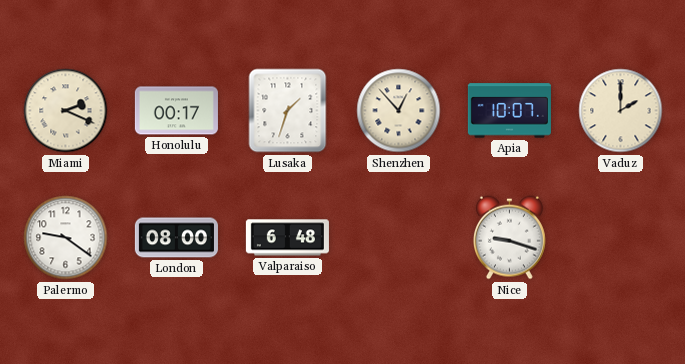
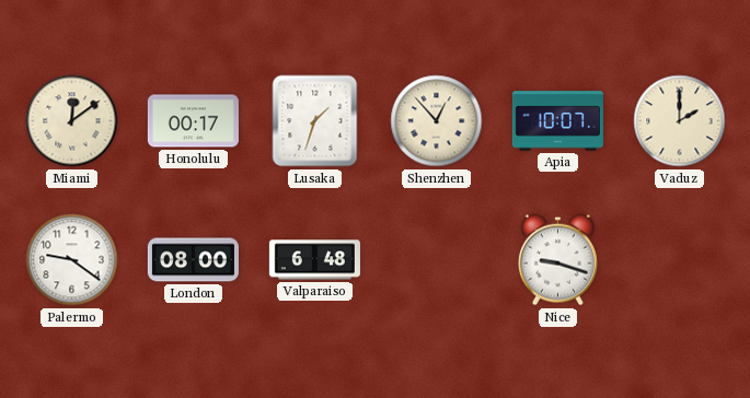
Miami: 2:19 -> 12:09
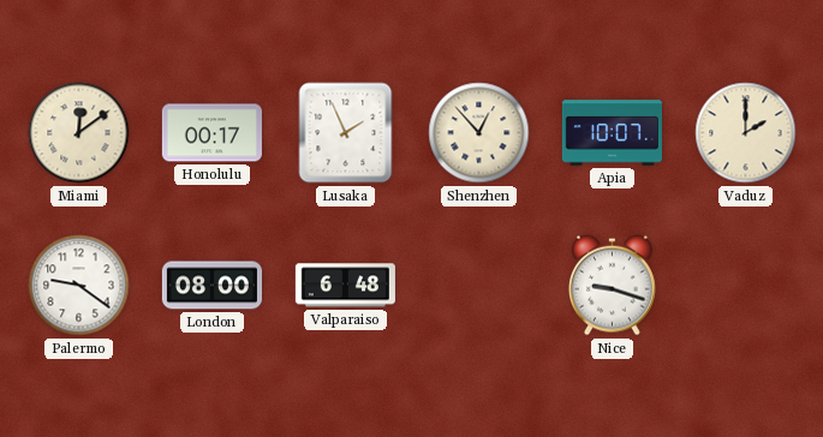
Lusaka: 1:33 -> 1:56
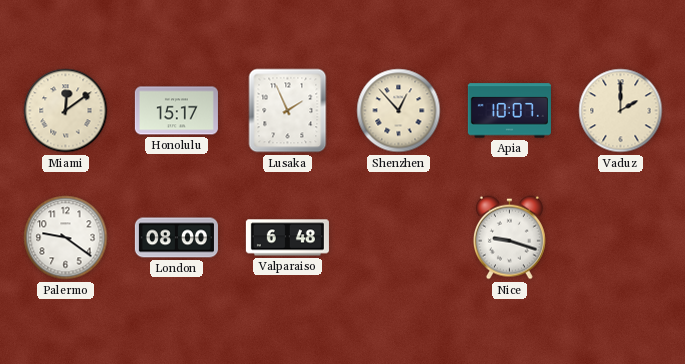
Honolulu: 00:17 -> 15:17
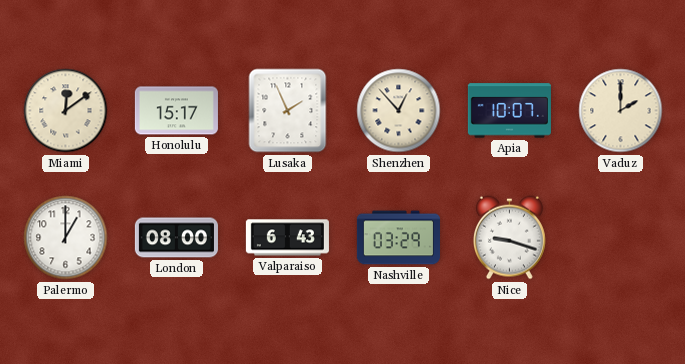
Palermo: 9:21 -> 1:00
Valparaiso: 6:48 -> 6:43
Nashville: none -> 03:29
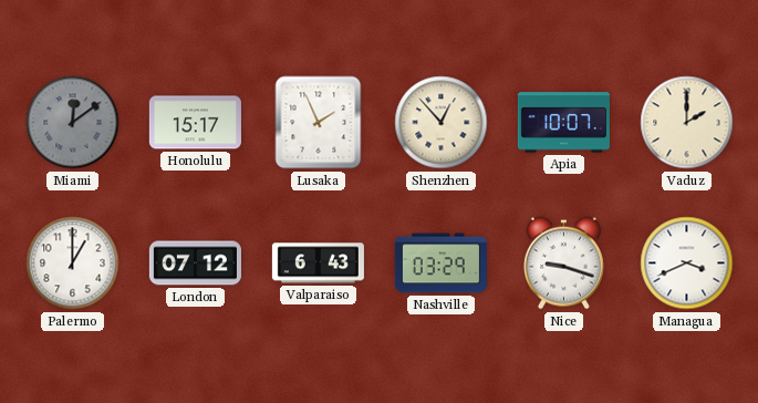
Miami dial: cream -> grey
London: 08:00 -> 07:12
Managua: none -> 3:41
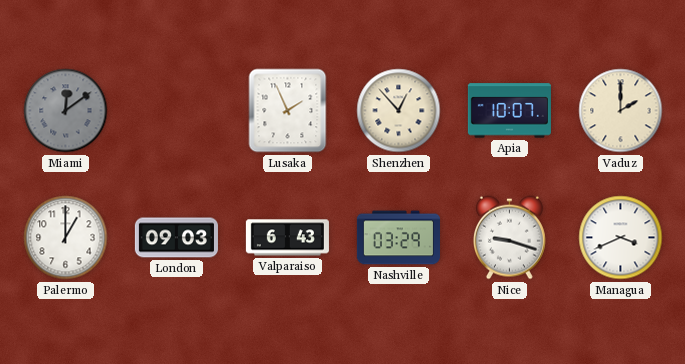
Honolulu: 15:17 -> none
London: 07:12 -> 09:03
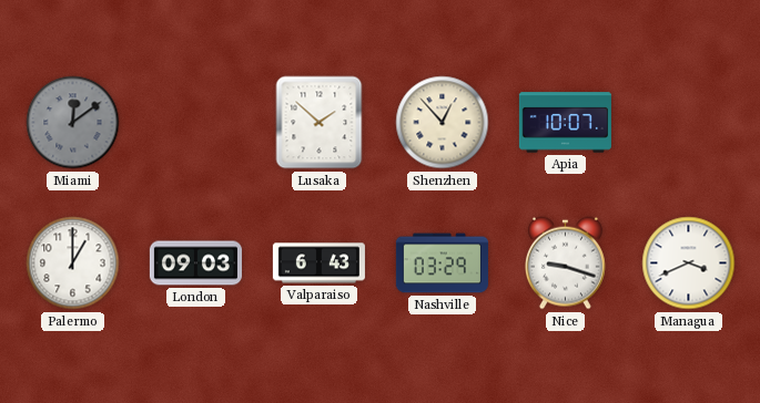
Lusaka: 1:56 -> 1:52
Vaduz: 2:00 -> none
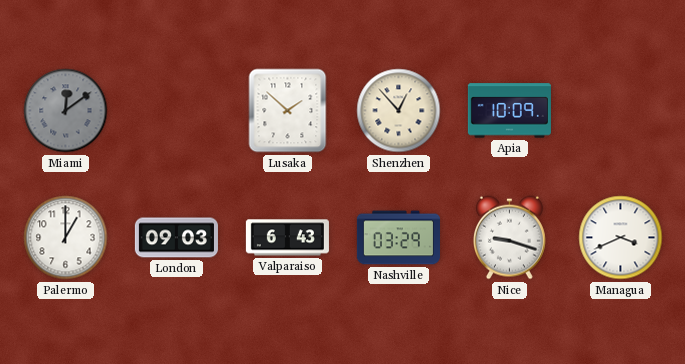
Apia: 10:07 -> 10:09
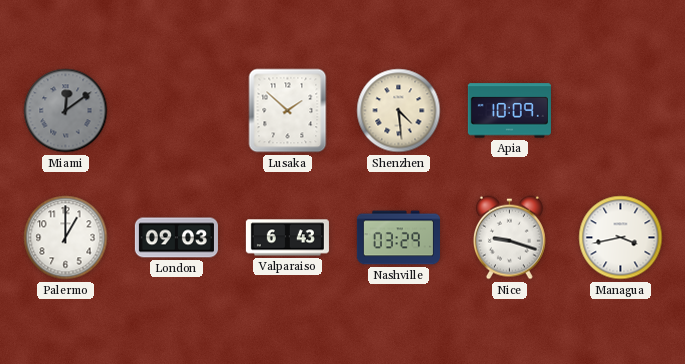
Shenzhen: 12:53 -> 4:29
Managua: 3:41 -> 3:43
